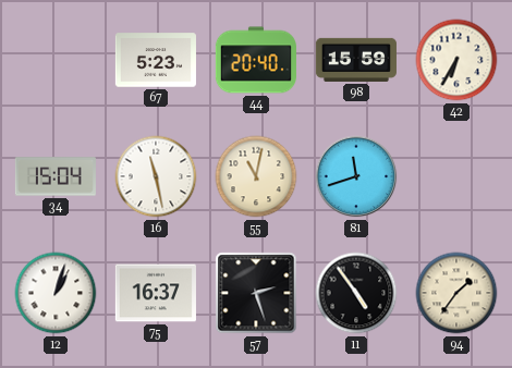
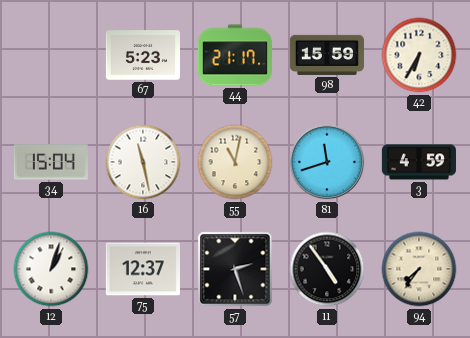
44: 20:40 -> 21:17
3: none -> 4:59
75: 16:37 -> 12:37
94: 1:36 -> 7:36
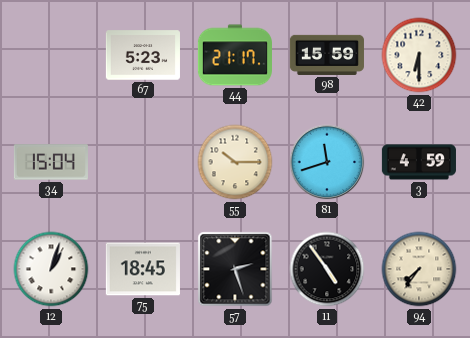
42: 6:35 -> 6:30
16: 11:28 -> none
55: 11:02 -> 10:15
75: 12:37 -> 18:45
